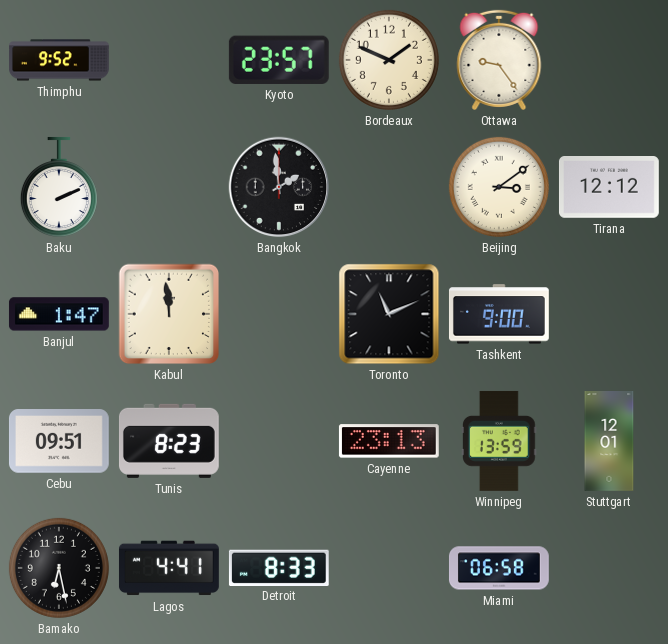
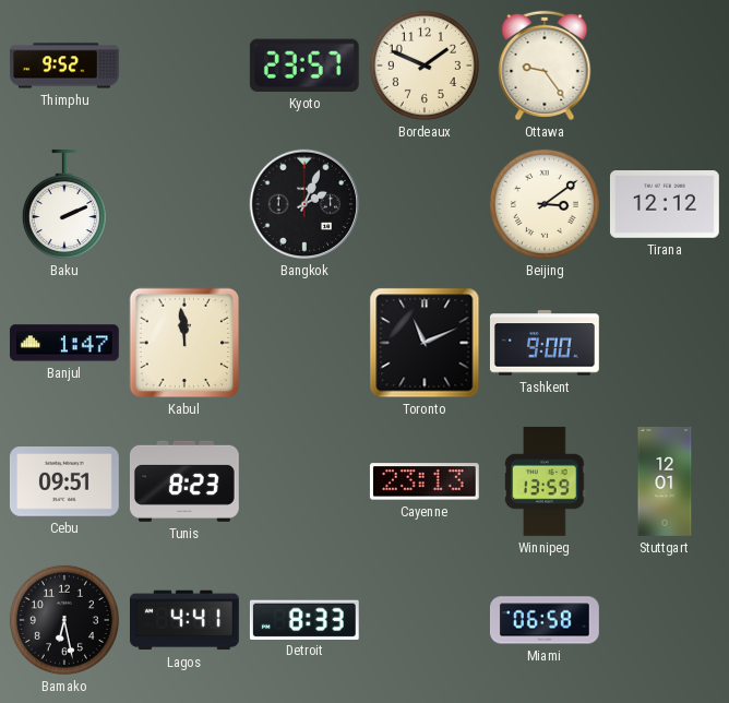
Bangkok: 1:59 -> 2:04
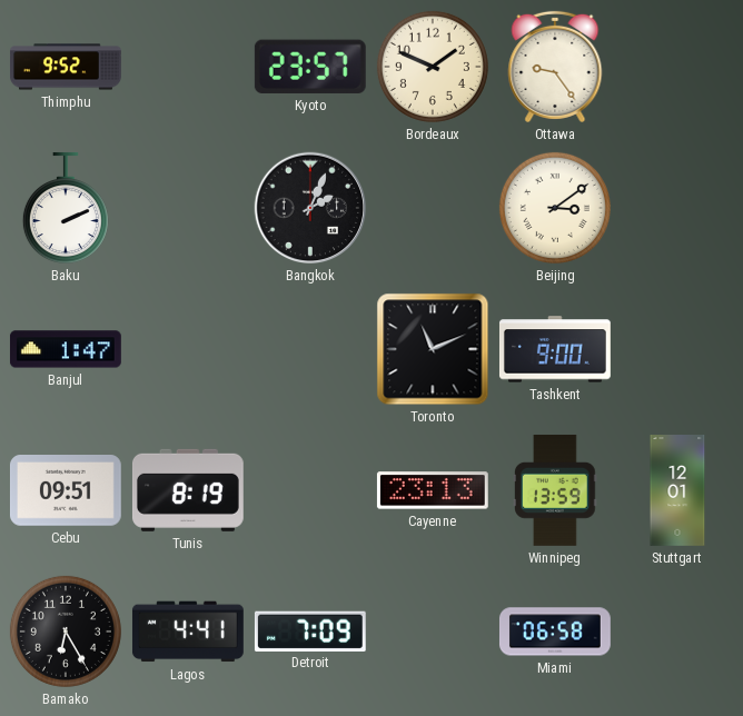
Tirana: 12:12 -> none
Kabul: 11:59 -> none
Tunis: 8:23 -> 8:19
Bamako: 6:28 -> 6:25
Detroit: 8:33 -> 7:09
